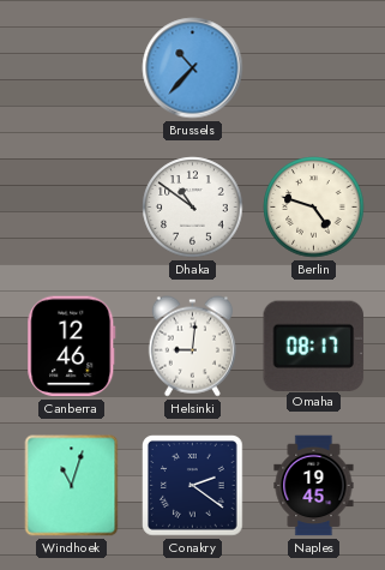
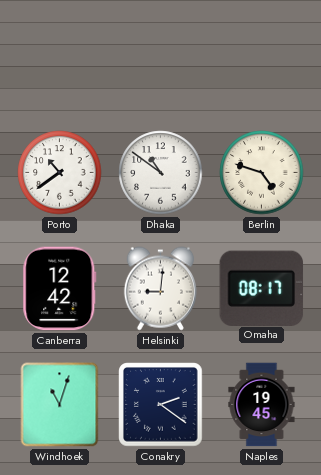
Brussels: 10:37 -> none
Porto: none -> 10:39
Canberra: 12:46 -> 12:42
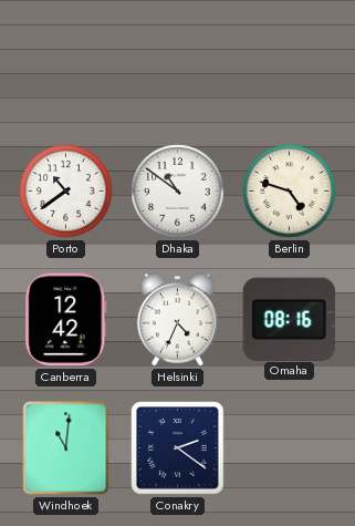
Helsinki: 9:01 -> 4:34
Omaha: 08:17 -> 08:16
Windhoek: 11:03 -> 11:01
Naples: 19:45 -> none
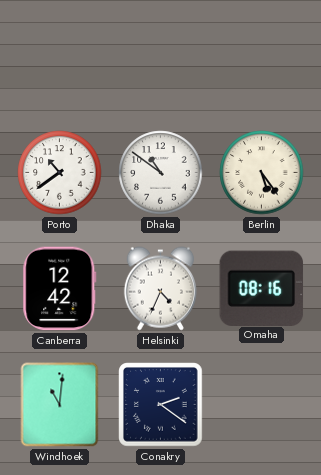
Berlin: 4:48 -> 5:24
